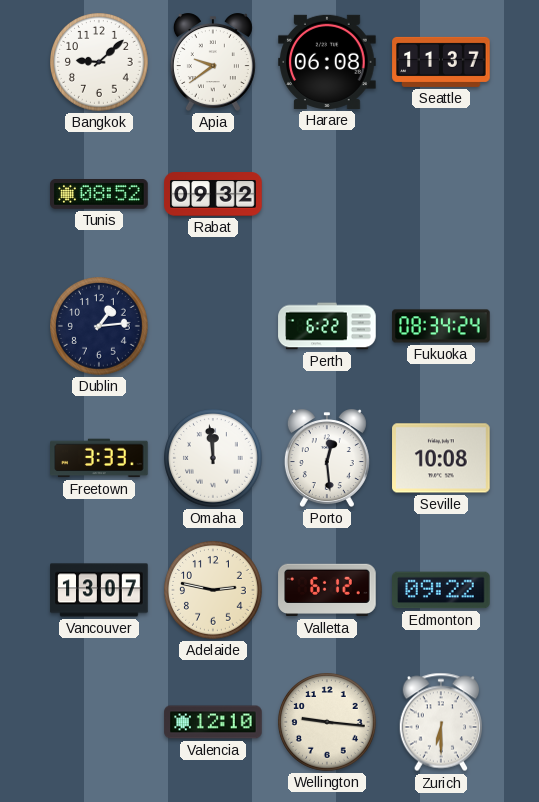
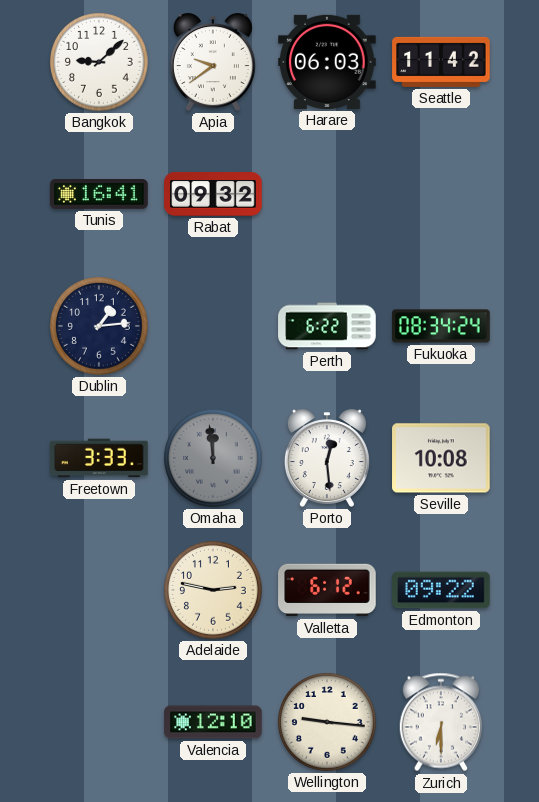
Harare: 06:08 -> 06:03
Seattle: 11:37 -> 11:42
Tunis: 08:52 -> 16:41
Omaha dial: white -> grey
Vancouver: 13:07 -> none
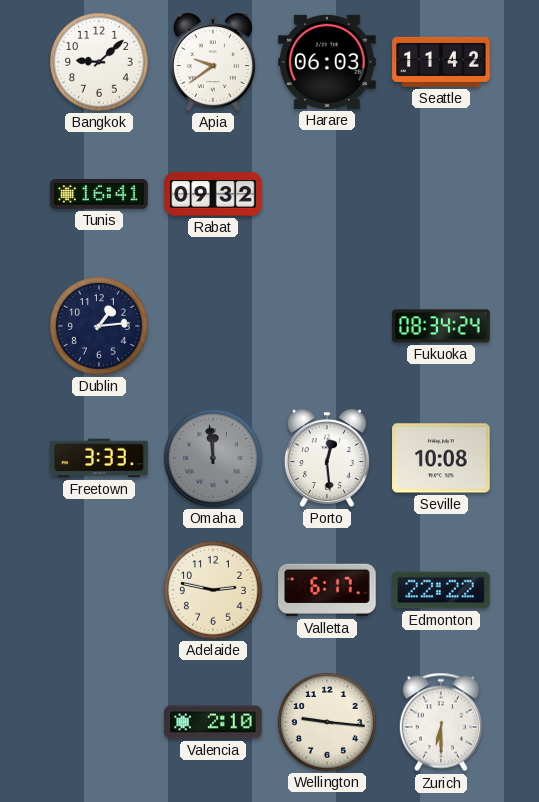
Perth: 6:22 -> none
Valletta: 6:12 -> 6:17
Edmonton: 09:22 -> 22:22
Valencia: 12:10 -> 2:10
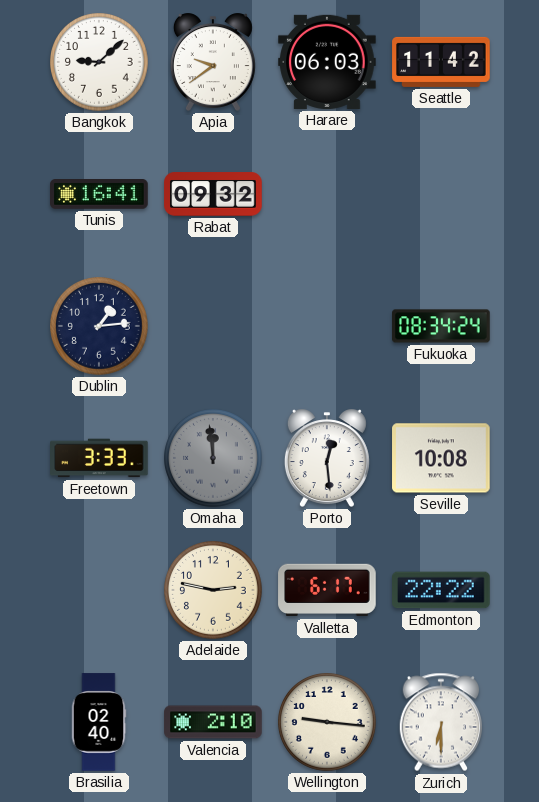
Brasilia: none -> 02:40
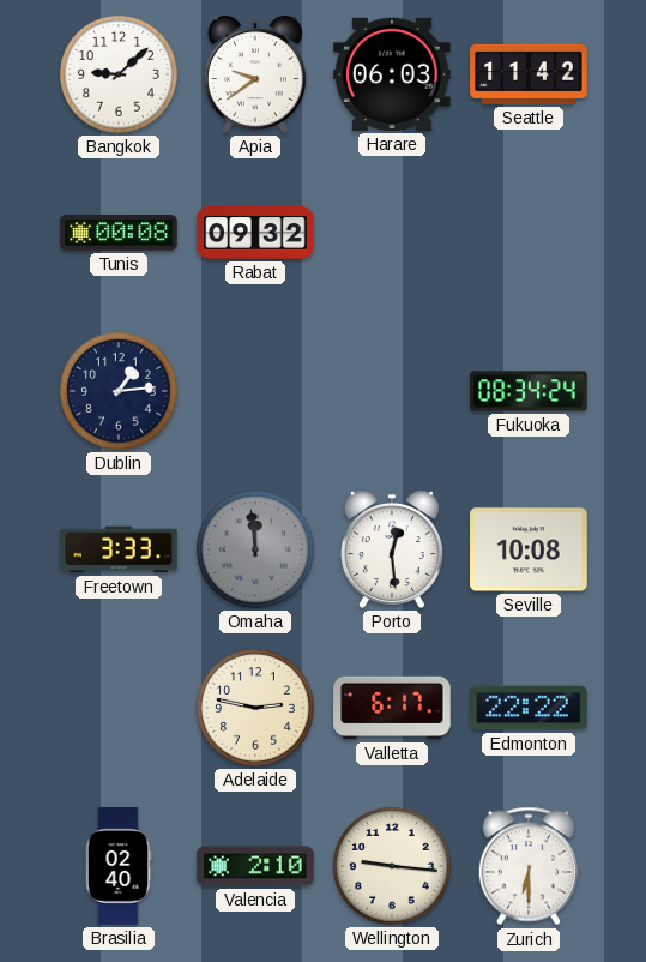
Tunis: 16:41 -> 00:08
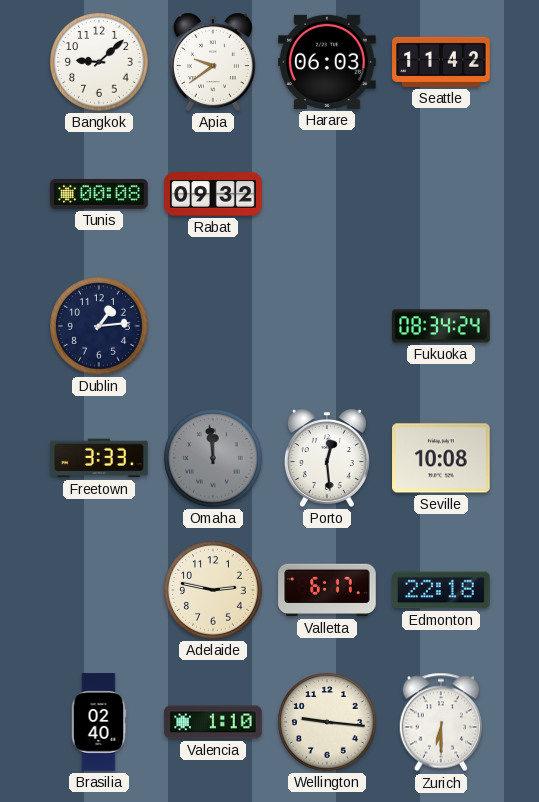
Edmonton: 22:22 -> 22:18
Valencia: 2:10 -> 1:10
